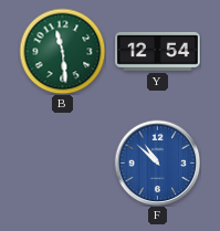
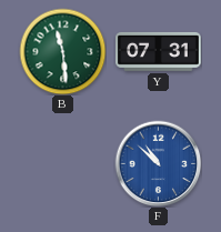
Y: 12:54 -> 07:31
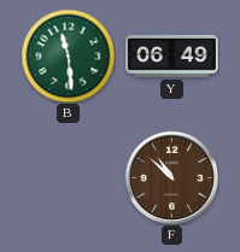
Y: 07:31 -> 06:49
F dial: blue -> brown
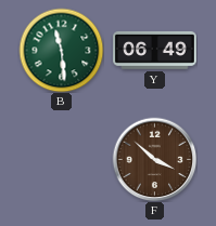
F: 10:52 -> 3:52
